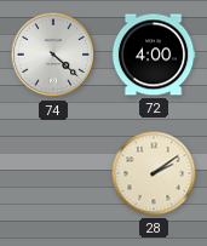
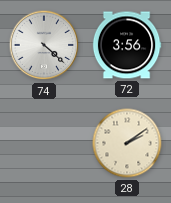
72: 4:00 -> 3:56
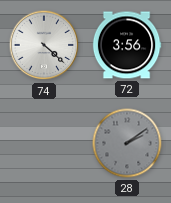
28 dial: cream -> grey
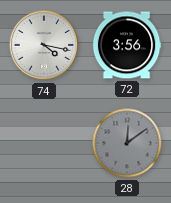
74: 4:22 -> 4:17
28: 2:09 -> 12:09
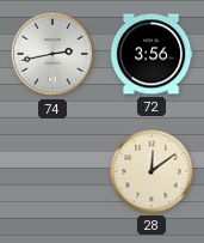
74: 4:17 -> 2:43
28 dial: grey -> cream
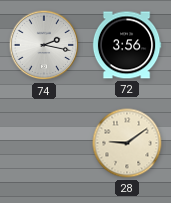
74: 2:43 -> 2:17
28: 12:09 -> 9:09
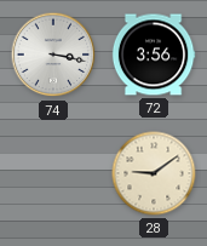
74: 2:17 -> 3:17
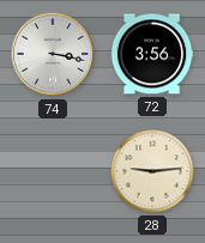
28: 9:09 -> 9:14
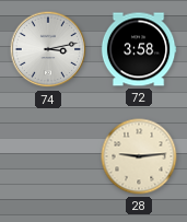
74: 3:17 -> 3:13
72: 3:56 -> 3:58
